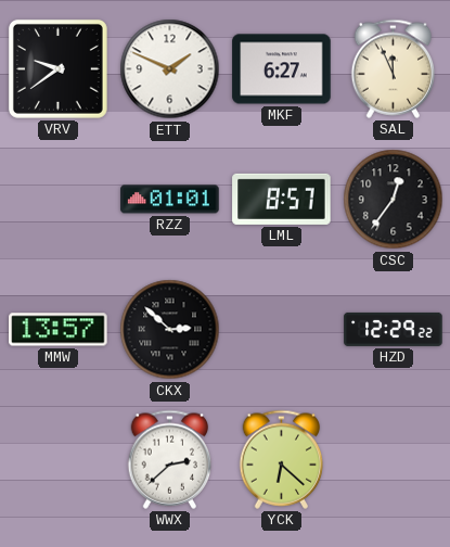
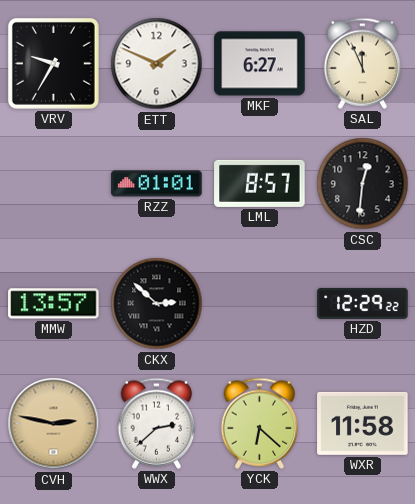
VRV: 9:39 -> 9:35
CSC: 12:36 -> 12:31
CVH: none -> 2:47
WXR: none -> 11:58
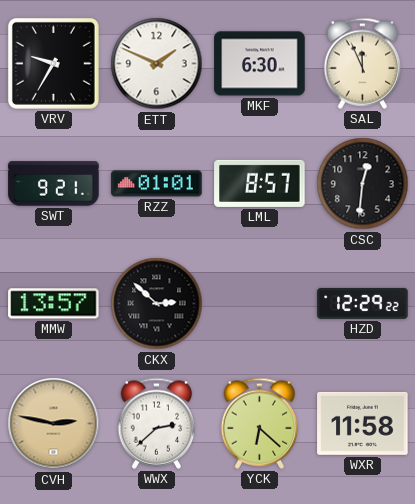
MKF: 6:27 -> 6:30
SWT: none -> 9:21
